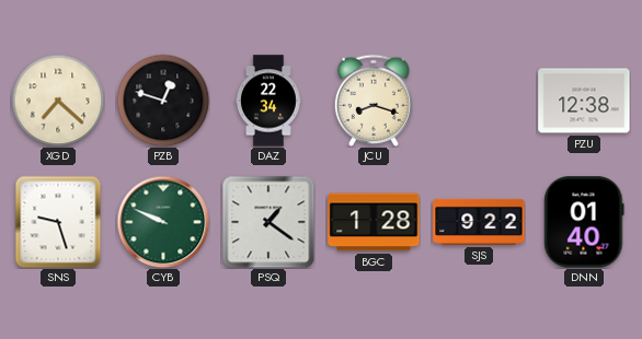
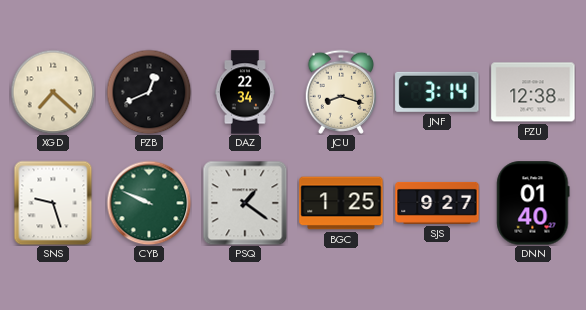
PZB: 12:48 -> 12:41
JNF: none -> 3:14
BGC: 1:28 -> 1:25
SJS: 9:22 -> 9:27
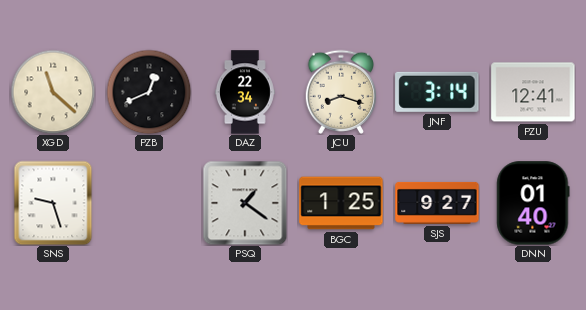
XGD: 7:22 -> 11:22
PZU: 12:38 -> 12:41
CYB: 9:49 -> none
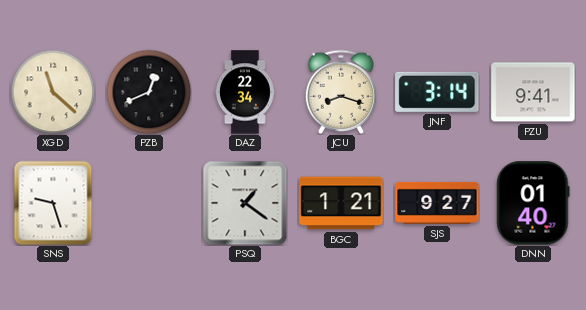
PZU: 12:41 -> 9:41
BGC: 1:25 -> 1:21
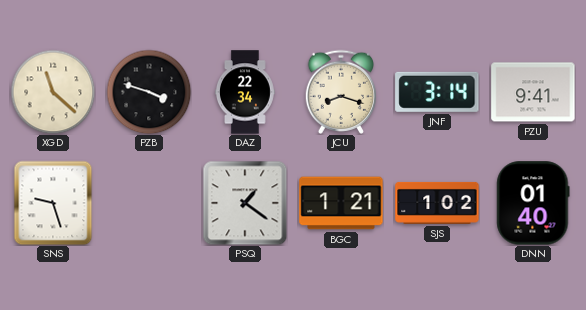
PZB: 12:41 -> 3:48
SJS: 9:27 -> 1:02
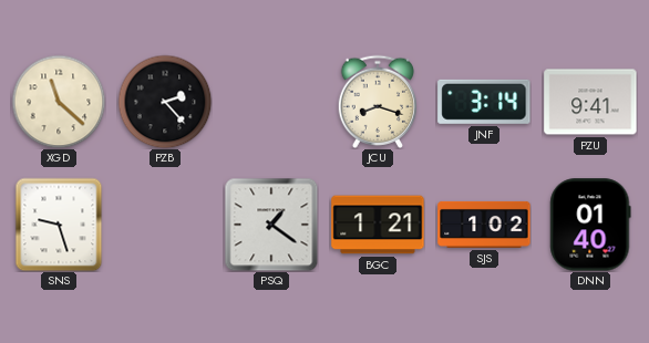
PZB: 3:48 -> 2:23
DAZ: 22:34 -> none
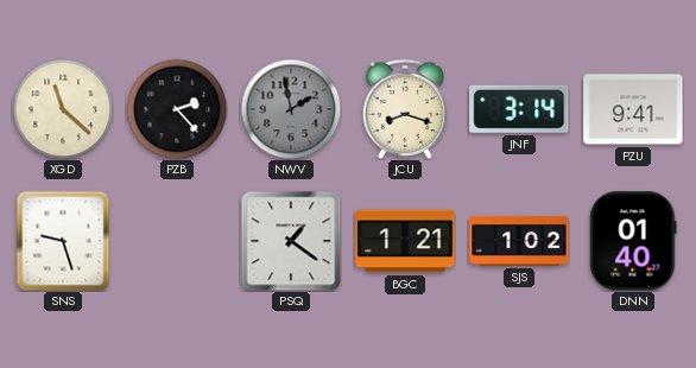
NWV: none -> 1:58
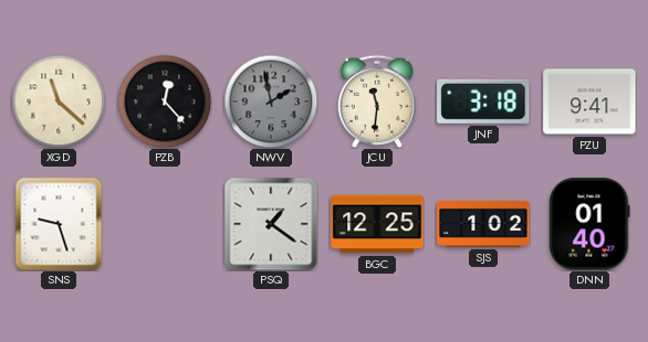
PZB: 2:23 -> 12:23
JCU: 8:18 -> 11:31
JNF: 3:14 -> 3:18
BGC: 1:21 -> 12:25
